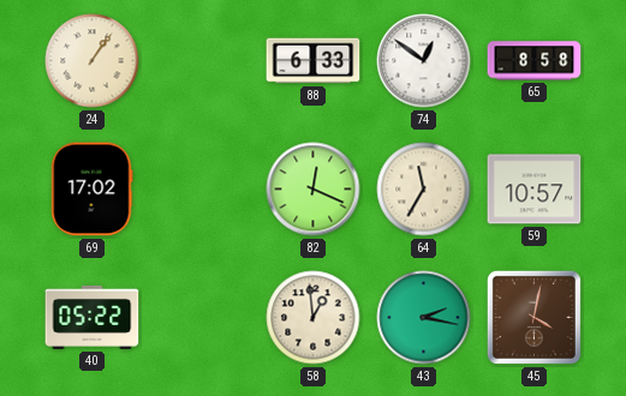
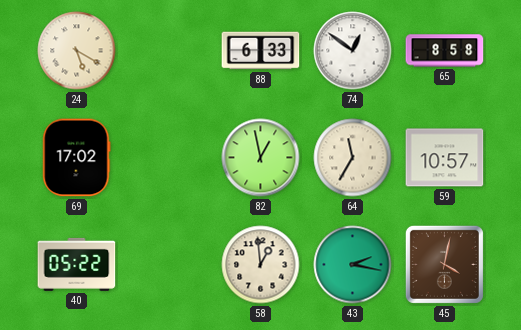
24: 1:06 -> 5:20
82: 12:19 -> 12:58
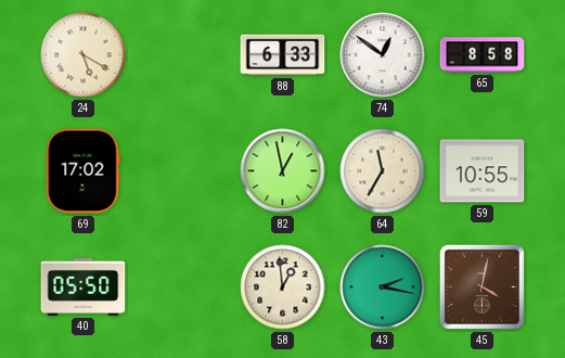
59: 10:57 -> 10:55
40: 05:22 -> 05:50
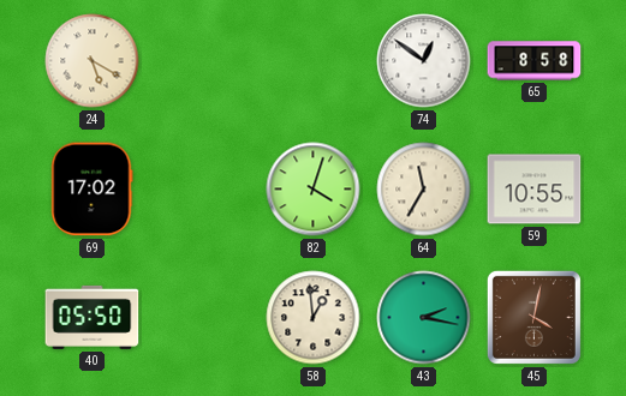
88: 6:33 -> none
82: 12:58 -> 4:03
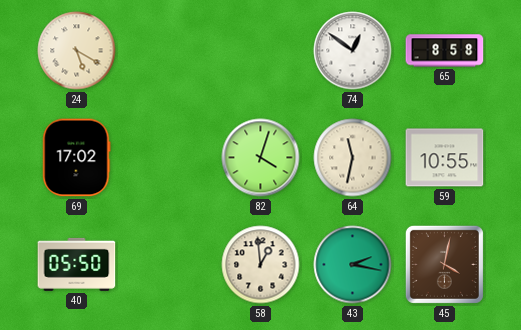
64: 11:35 -> 11:32
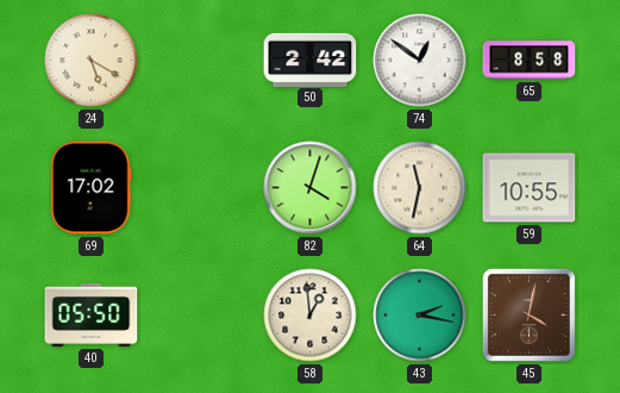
50: none -> 2:42
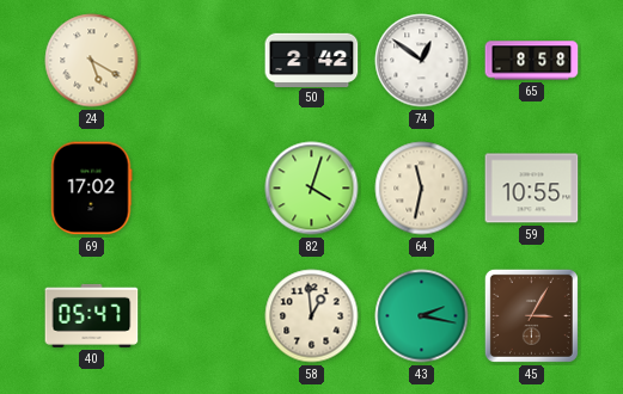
40: 05:50 -> 05:47
45: 4:02 -> 3:05
